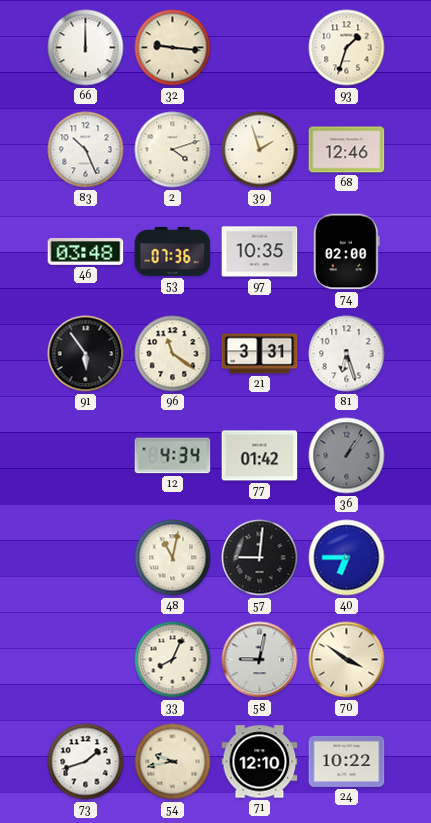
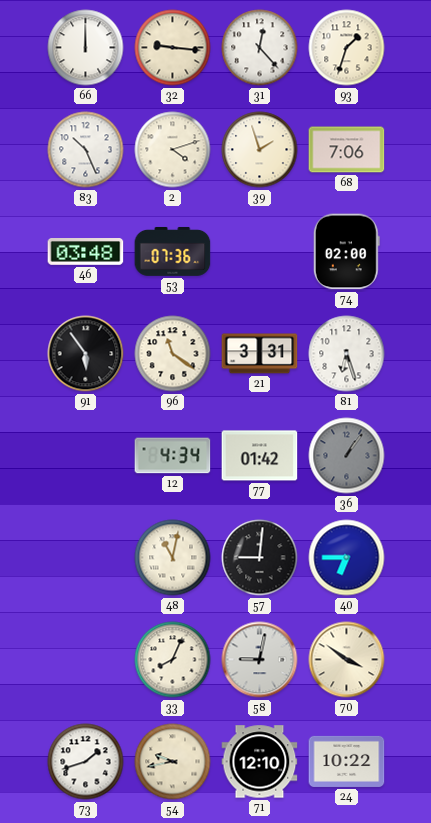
31: none -> 12:23
68: 12:46 -> 7:06
97: 10:35 -> none
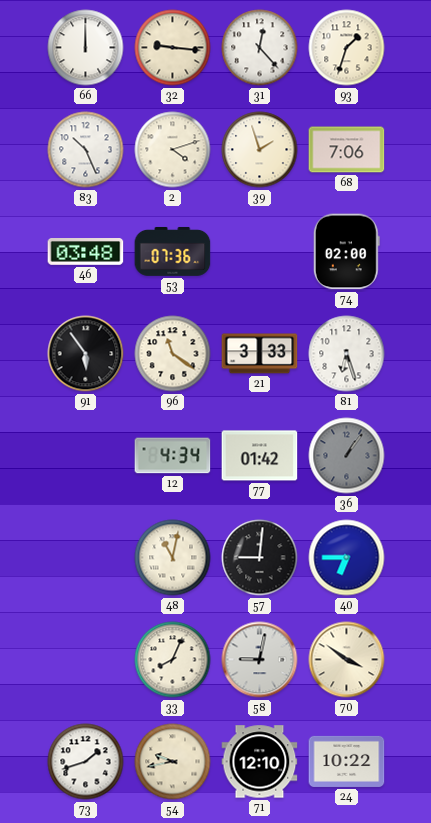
21: 3:31 -> 3:33
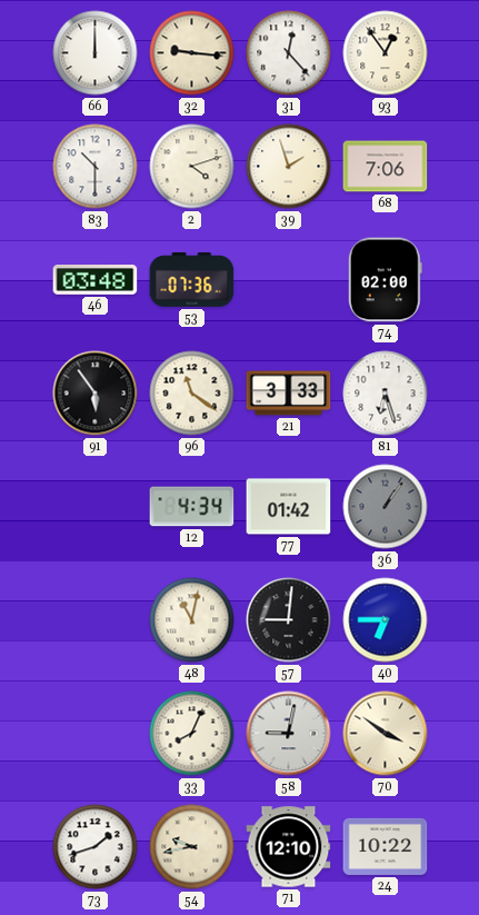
93: 1:33 -> 12:54
83: 10:26 -> 10:30
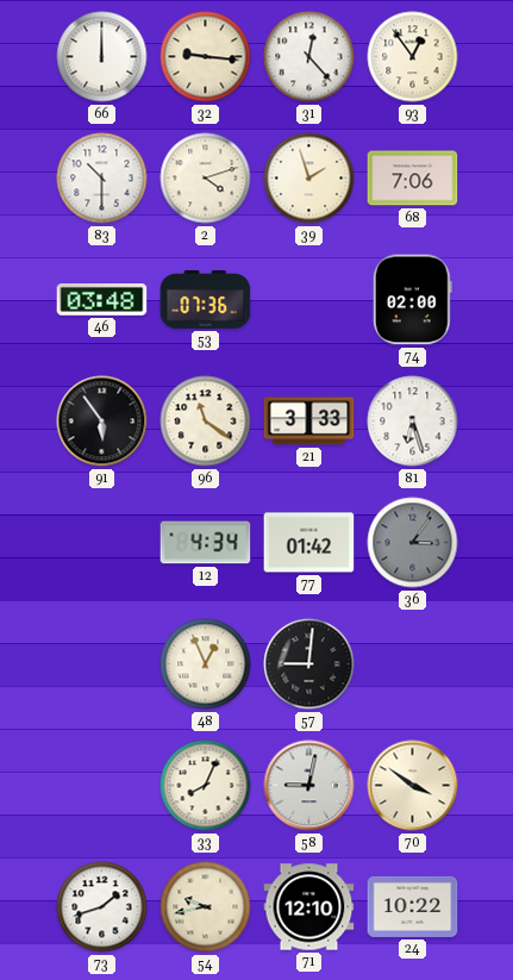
36: 1:06 -> 3:06
48: 11:02 -> 12:56
40: 6:45 -> none
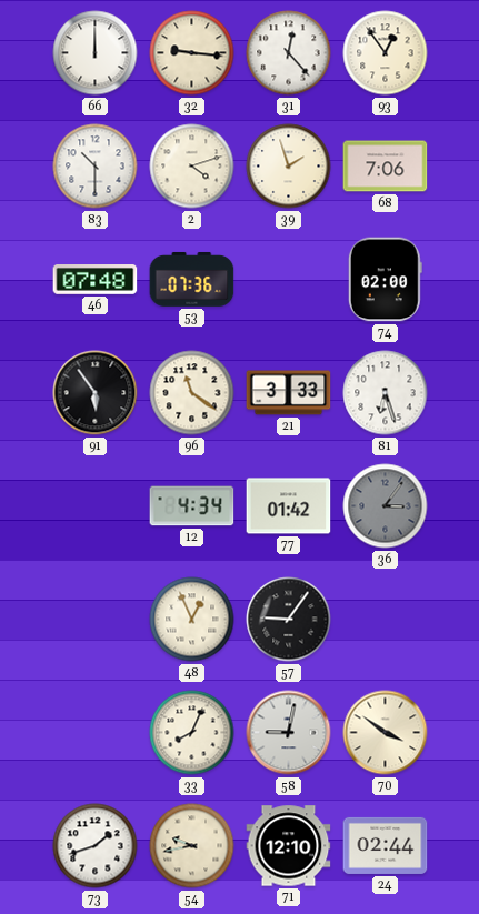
46: 03:48 -> 07:48
57: 9:01 -> 9:06
24: 10:22 -> 02:44
